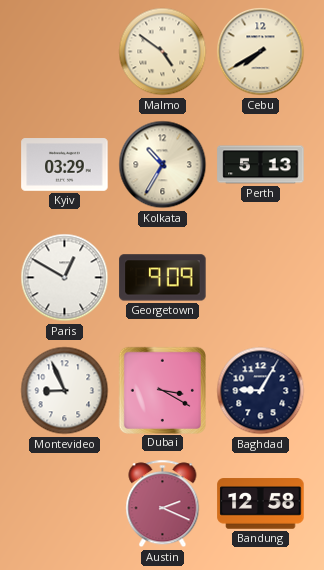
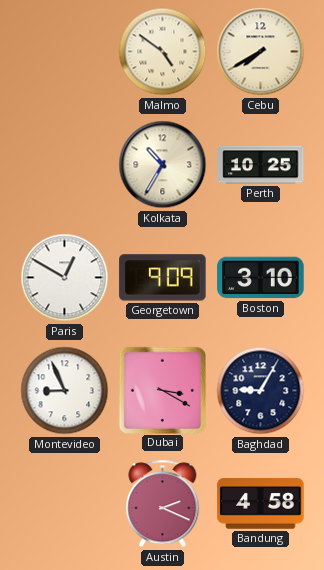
Kyiv: 03:29 -> none
Perth: 5:13 -> 10:25
Boston: none -> 3:10
Bandung: 12:58 -> 4:58
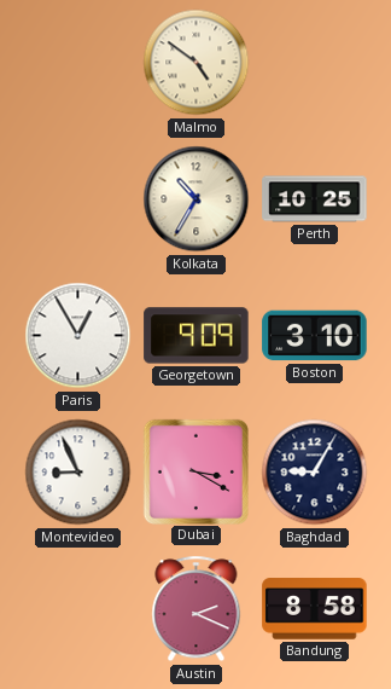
Cebu: 7:40 -> none
Paris: 12:50 -> 12:55
Bandung: 4:58 -> 8:58
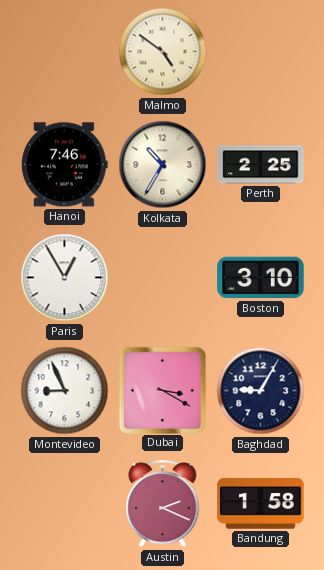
Hanoi: none -> 7:46
Perth: 10:25 -> 2:25
Georgetown: 9:09 -> none
Bandung: 8:58 -> 1:58
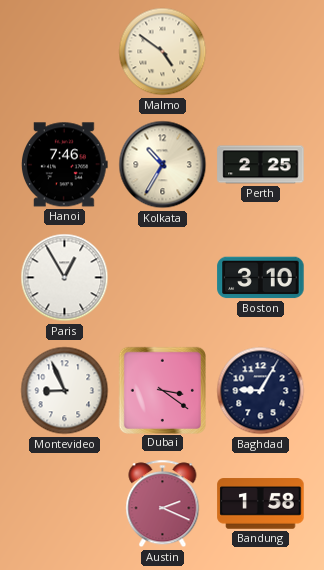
Dubai: 3:20 -> 3:21
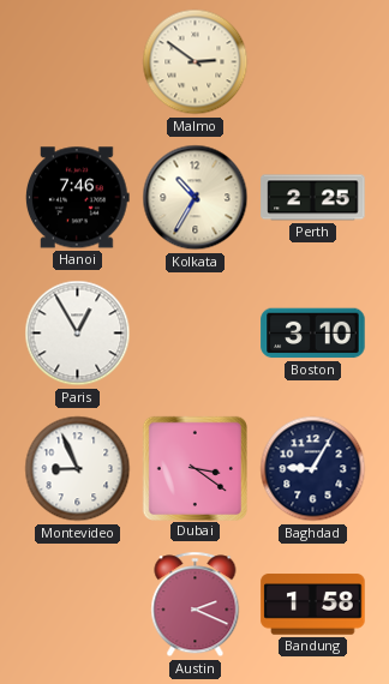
Malmo: 4:51 -> 2:51
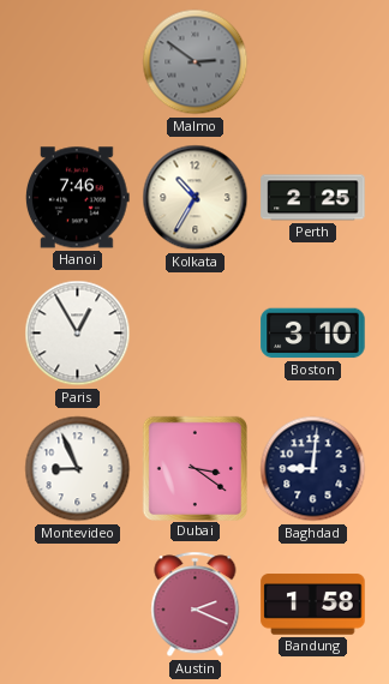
Malmo dial: cream -> grey
Baghdad: 9:05 -> 9:01
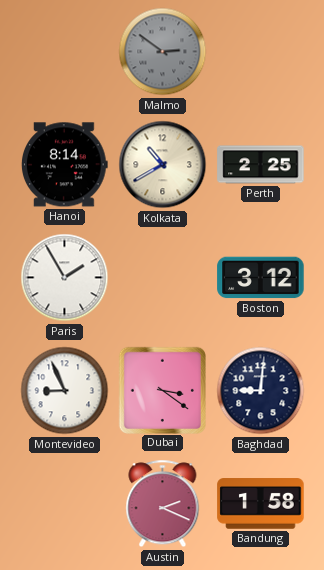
Hanoi: 7:46 -> 8:14
Kolkata: 10:35 -> 10:40
Paris: 12:55 -> 1:55
Boston: 3:10 -> 3:12
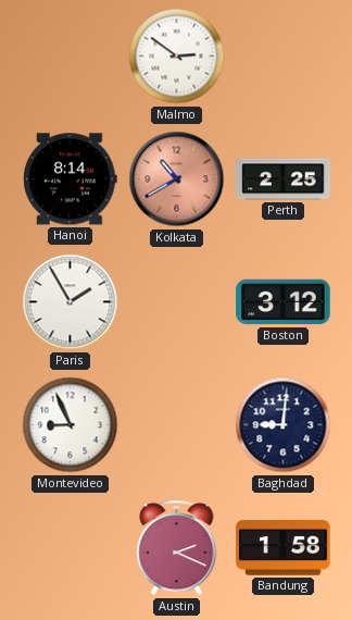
Malmo dial: grey -> white
Kolkata dial: cream -> salmon
Dubai: 3:21 -> none
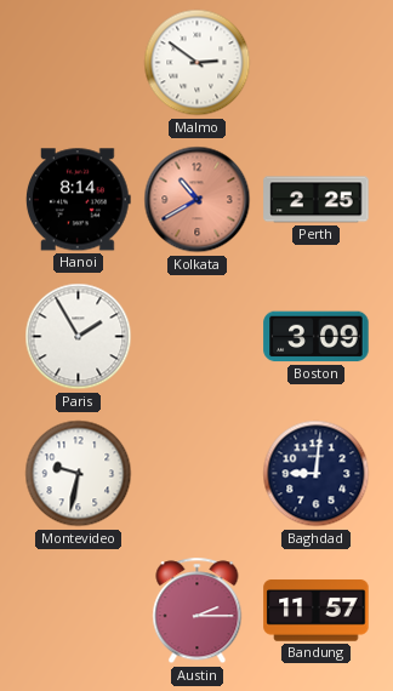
Boston: 3:12 -> 3:09
Montevideo: 8:56 -> 9:32
Austin: 2:19 -> 2:15
Bandung: 1:58 -> 11:57
